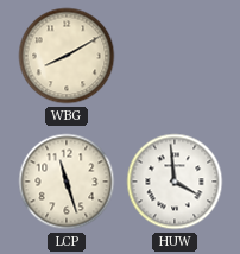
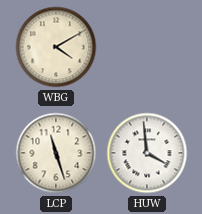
WBG: 8:10 -> 4:10
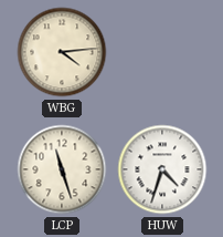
WBG: 4:10 -> 4:14
HUW: 3:59 -> 4:33
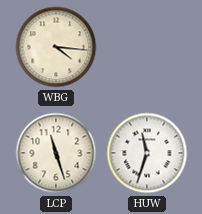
WBG: 4:14 -> 4:16
HUW: 4:33 -> 11:33
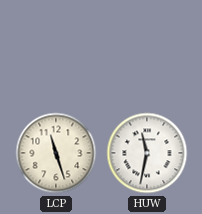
WBG: 4:16 -> none
HUW: 11:33 -> 11:32
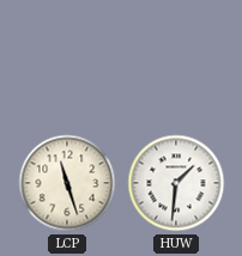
HUW: 11:32 -> 1:31
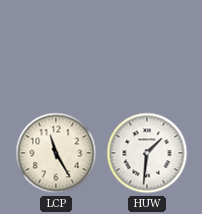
LCP: 11:27 -> 11:25
